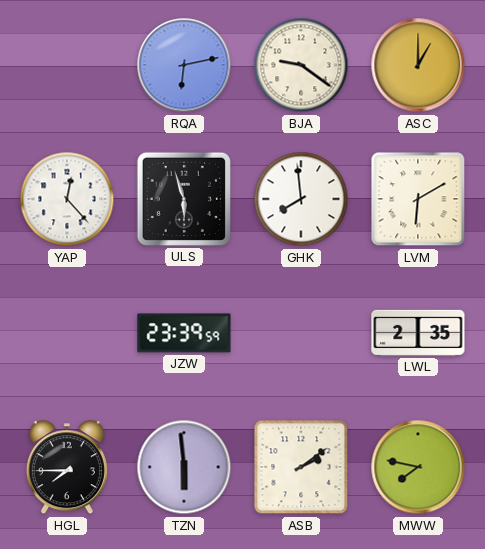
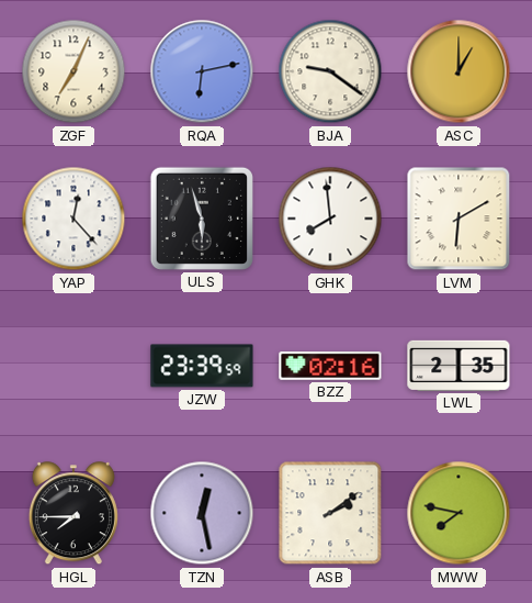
ZGF: none -> 7:04
BZZ: none -> 02:16
TZN: 5:59 -> 12:28
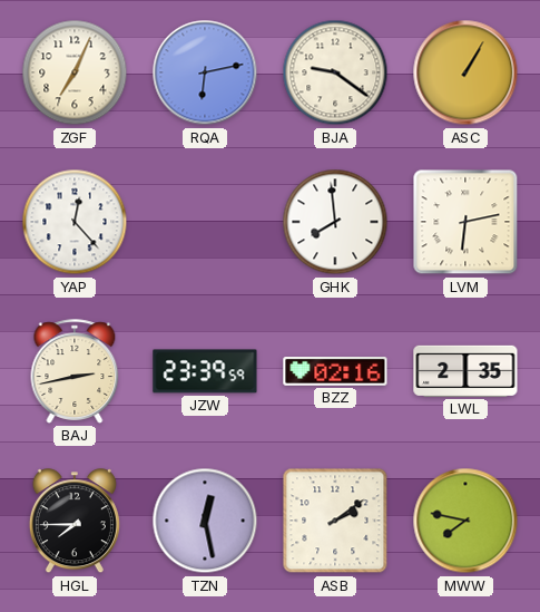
ASC: 1:00 -> 1:05
ULS: 5:57 -> none
LVM: 6:10 -> 6:13
BAJ: none -> 2:43
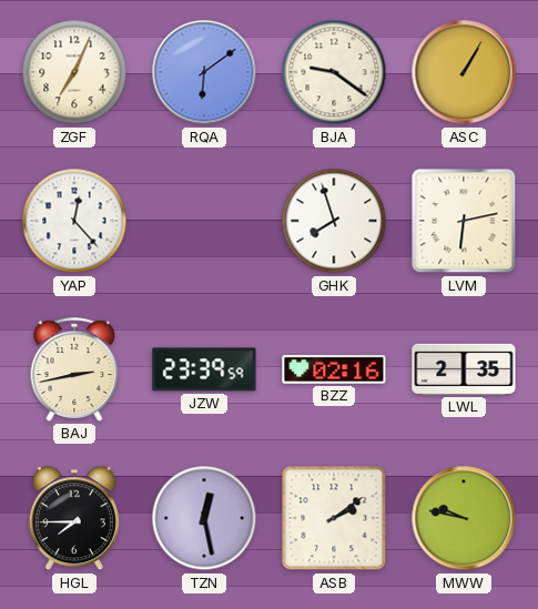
RQA: 6:13 -> 6:09
GHK: 7:59 -> 7:57
MWW: 7:47 -> 9:47
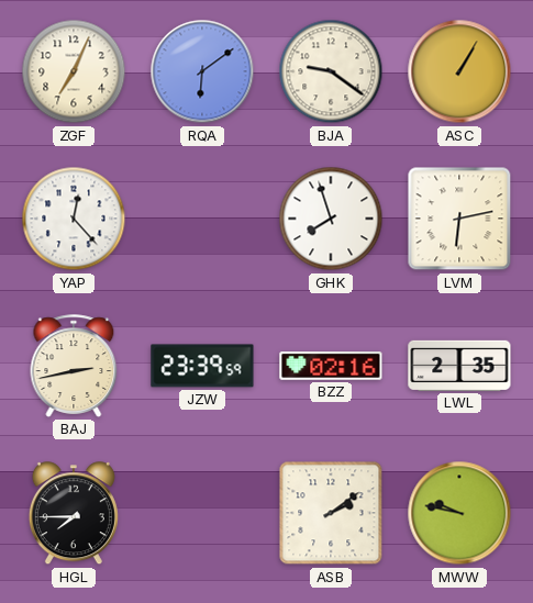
TZN: 12:28 -> none
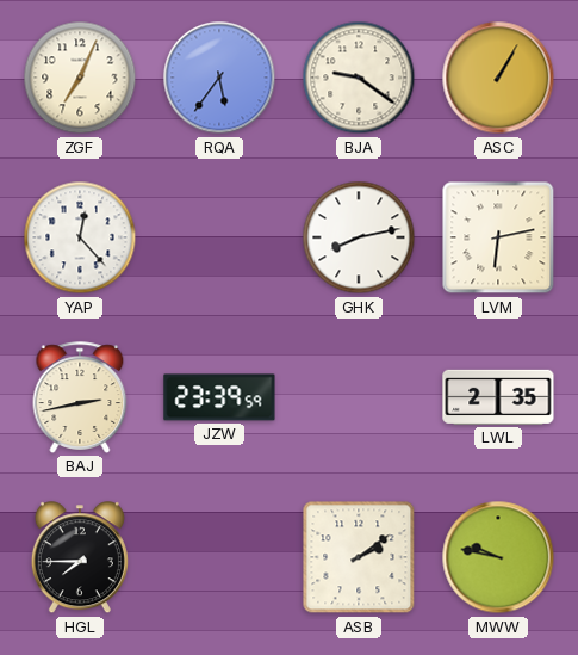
RQA: 6:09 -> 5:36
GHK: 7:57 -> 8:13
BZZ: 02:16 -> none
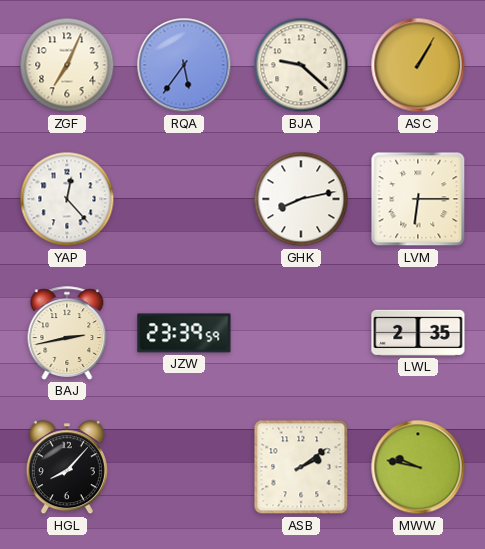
BJA: 9:21 -> 9:22
LVM: 6:13 -> 6:15
HGL: 7:45 -> 8:07
